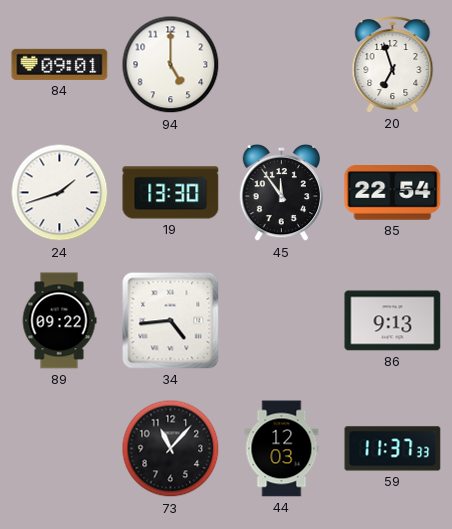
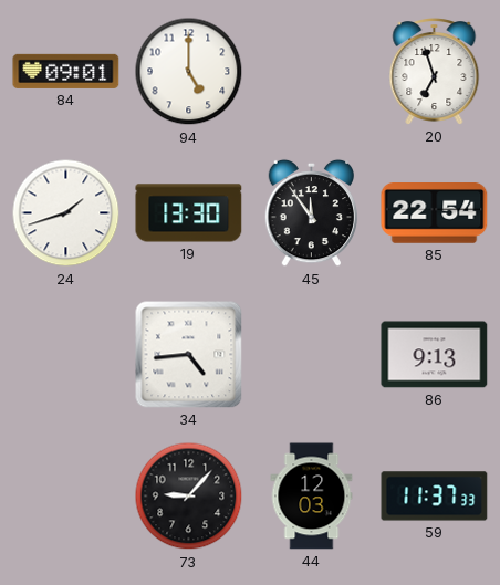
89: 09:22 -> none
73: 11:07 -> 9:07
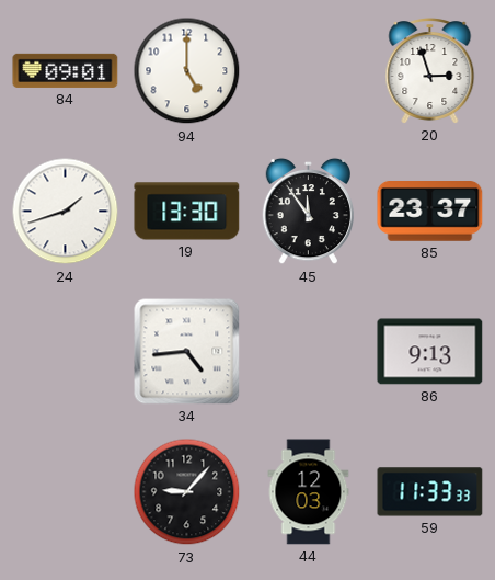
20: 6:57 -> 2:57
85: 22:54 -> 23:37
59: 11:37 -> 11:33
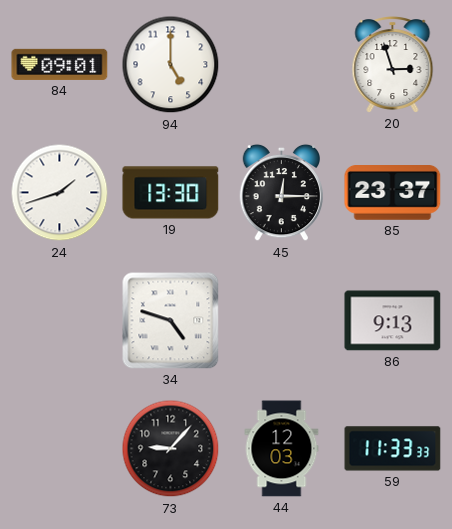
45: 11:54 -> 12:15
34: 4:44 -> 4:48
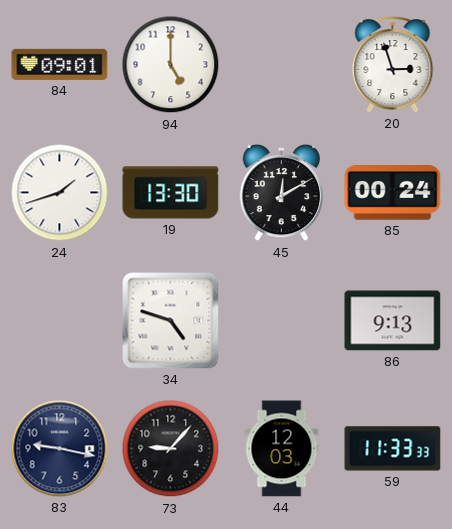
45: 12:15 -> 12:10
85: 23:37 -> 00:24
83: none -> 9:17
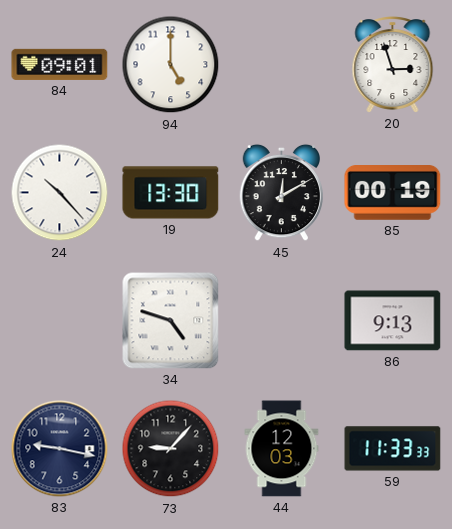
24: 1:42 -> 10:23
85: 00:24 -> 00:19
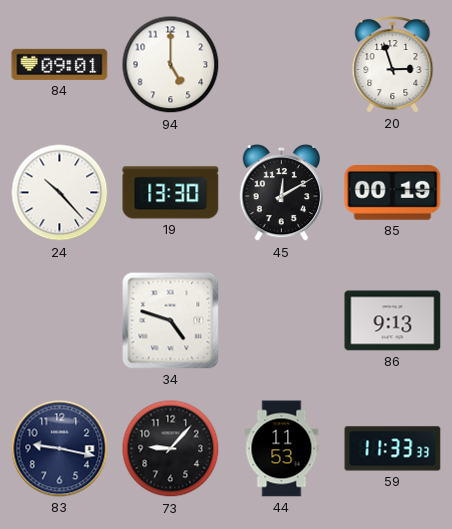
44: 12:03 -> 11:53
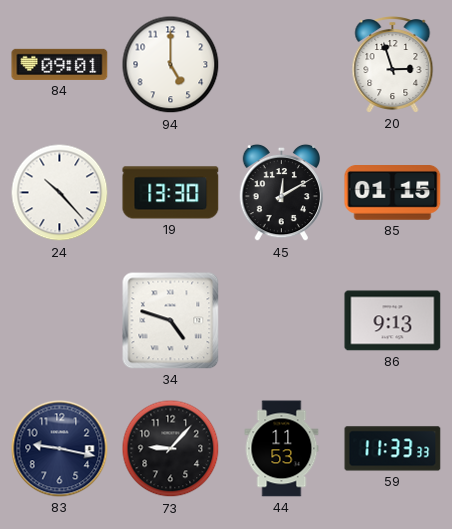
85: 00:19 -> 01:15
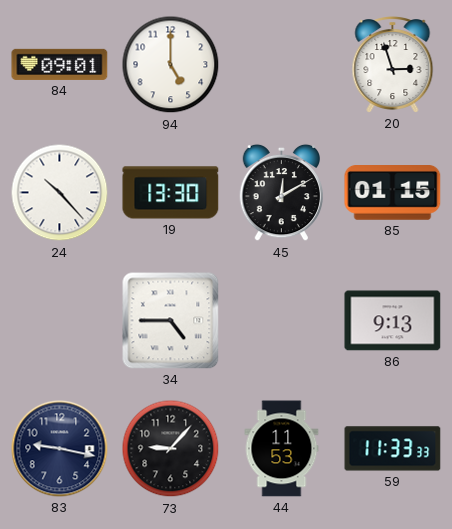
34: 4:48 -> 4:45
